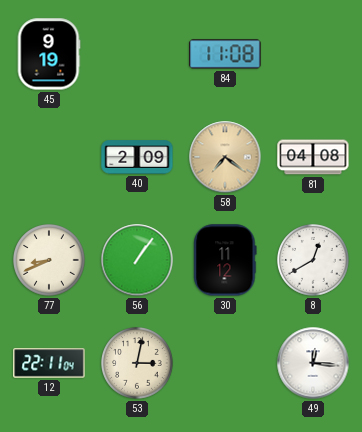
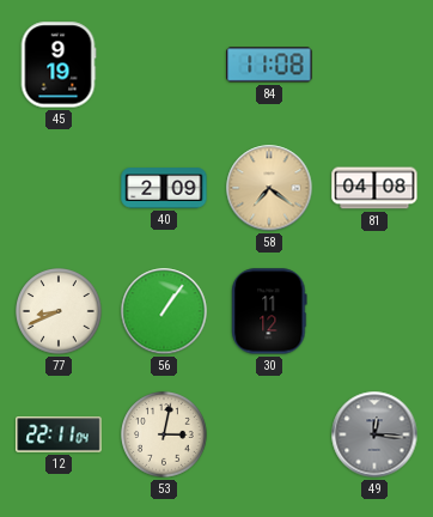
8: 12:40 -> none
49 dial: white -> grey
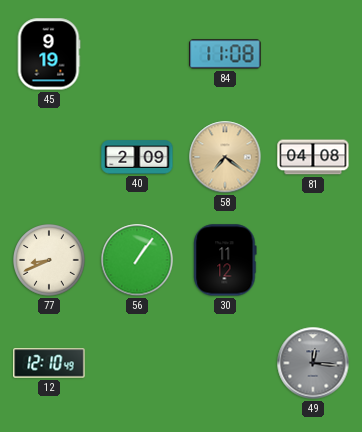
12: 22:11 -> 12:10
53: 3:02 -> none
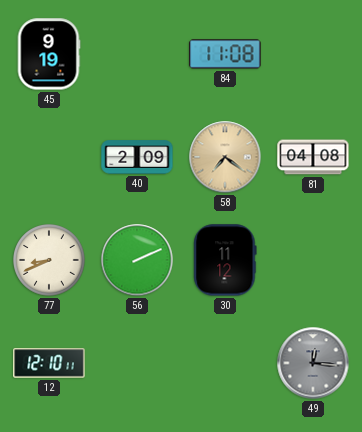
56: 1:06 -> 2:11
12: 12:10:49 -> 12:10:11
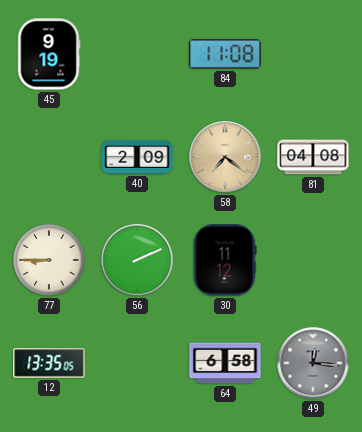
77: 8:41 -> 8:45
12: 12:10 -> 13:35
64: none -> 6:58
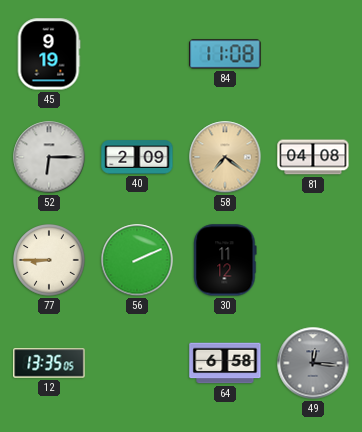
52: none -> 6:15
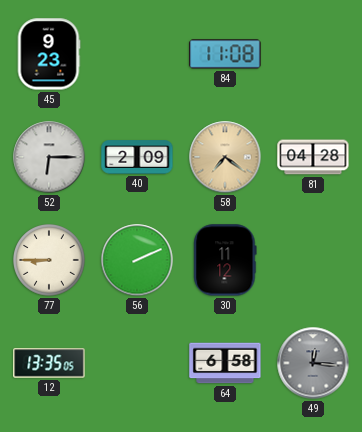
45: 9:19 -> 9:23
81: 04:08 -> 04:28
